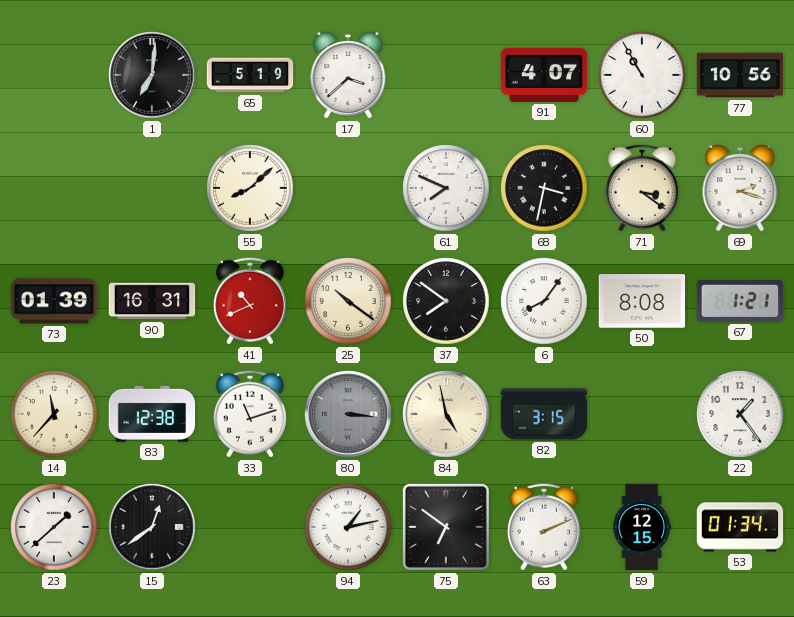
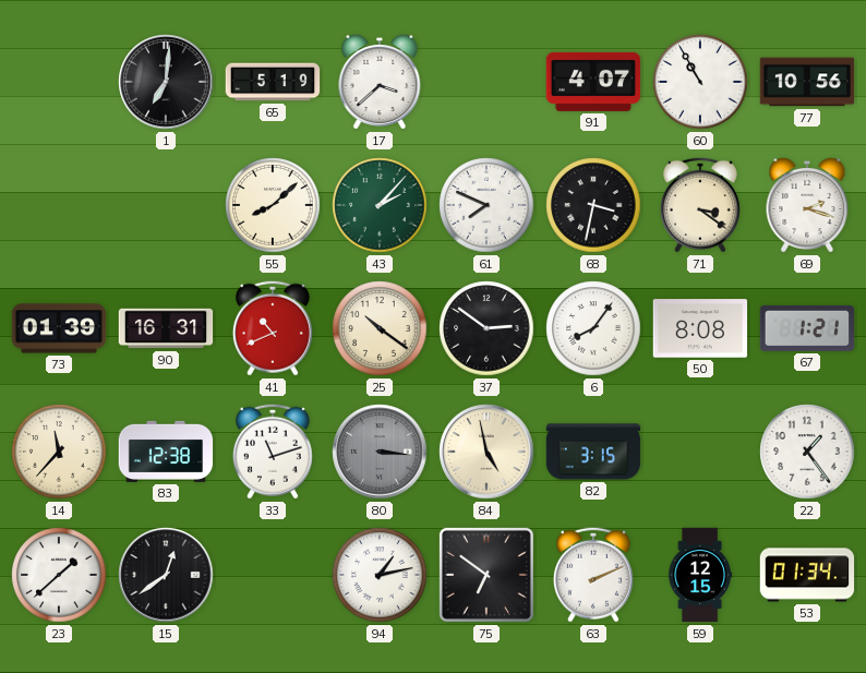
43: none -> 2:07
37: 7:51 -> 2:51
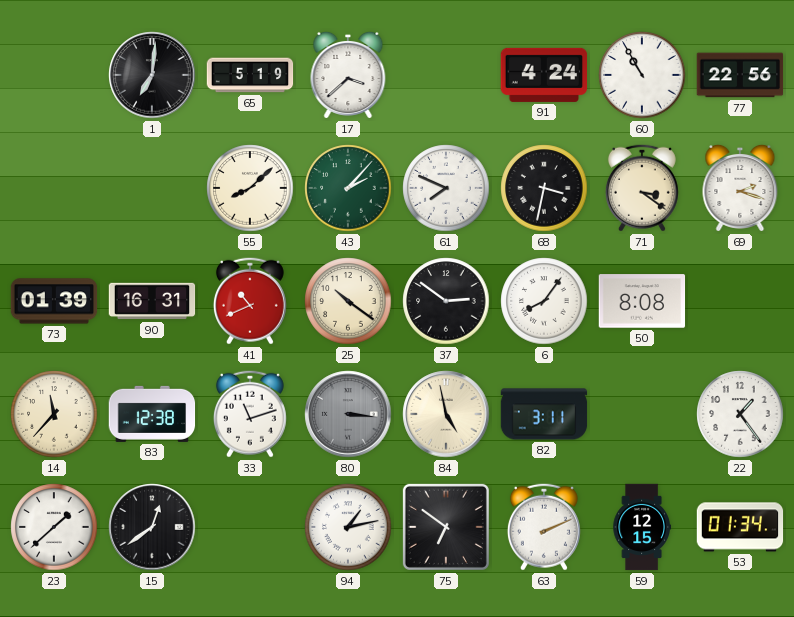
91: 4:07 -> 4:24
77: 10:56 -> 22:56
67: 1:21 -> none
82: 3:15 -> 3:11
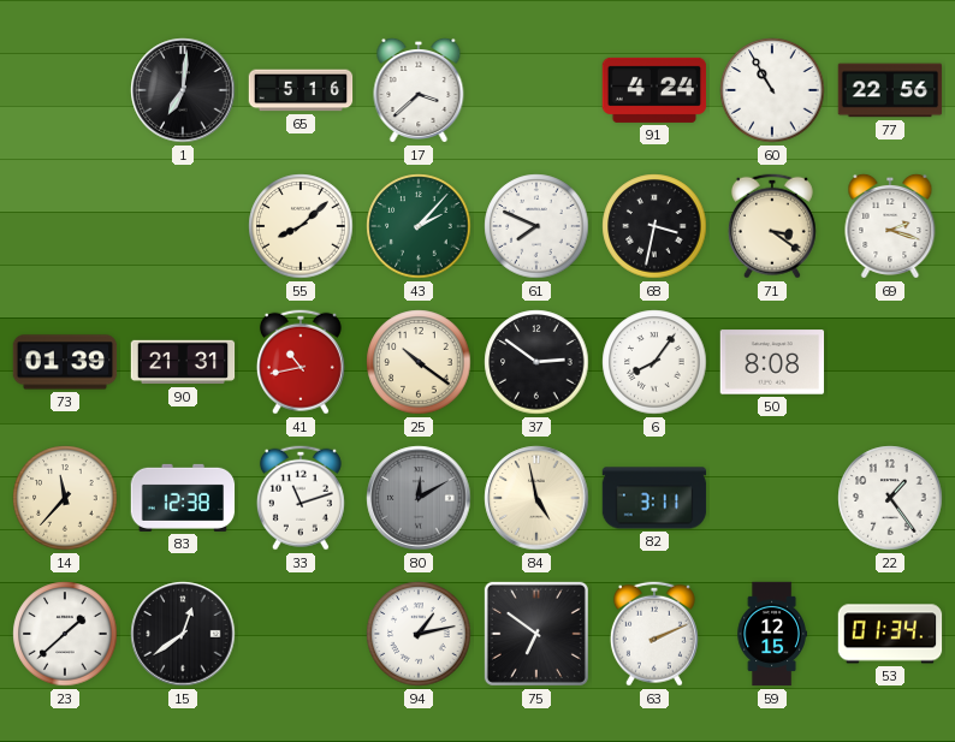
65: 5:19 -> 5:16
90: 16:31 -> 21:31
41: 10:41 -> 10:43
80: 3:16 -> 12:10
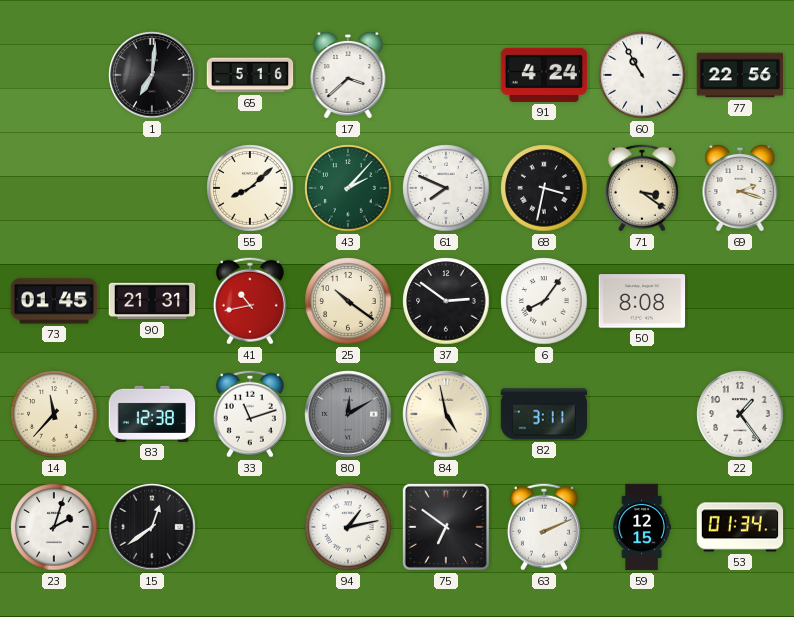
73: 01:39 -> 01:45
23: 1:38 -> 2:03
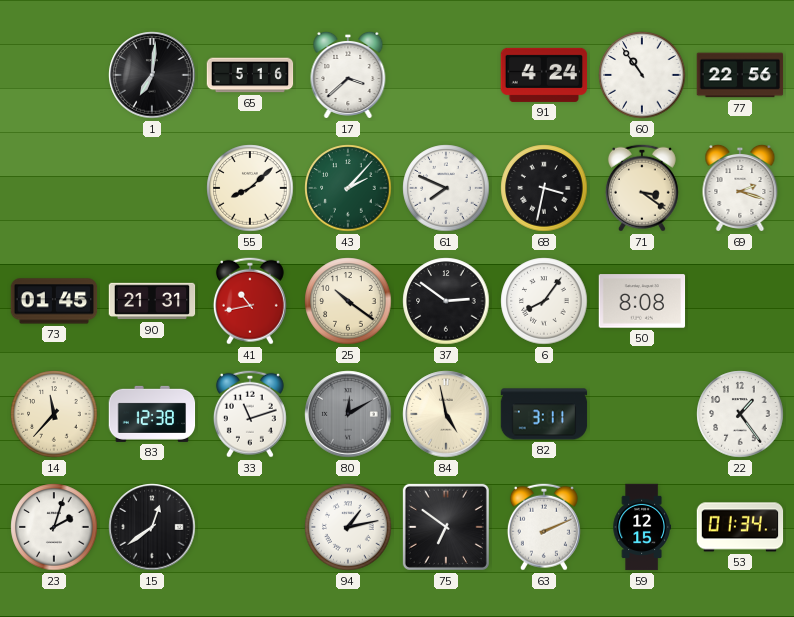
60: 10:55 -> 10:54
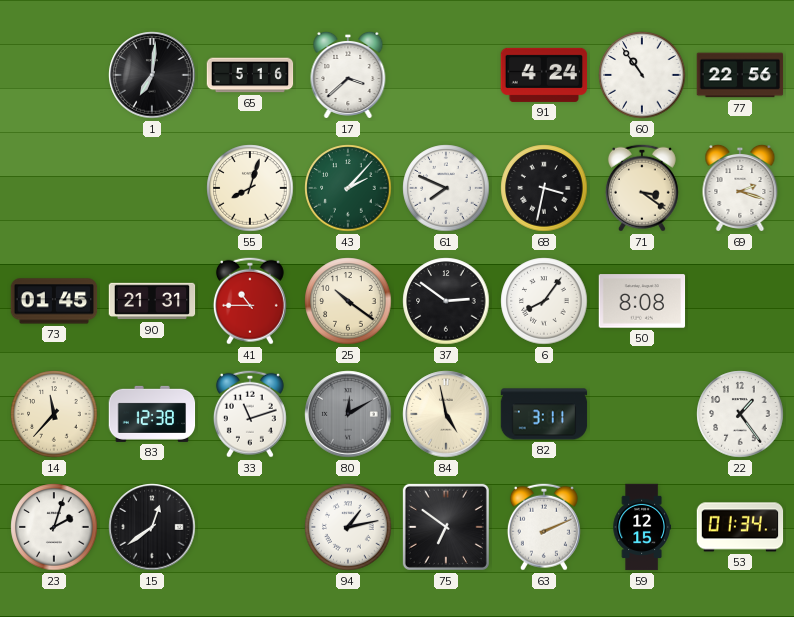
55: 8:08 -> 8:03
41: 10:43 -> 10:45
